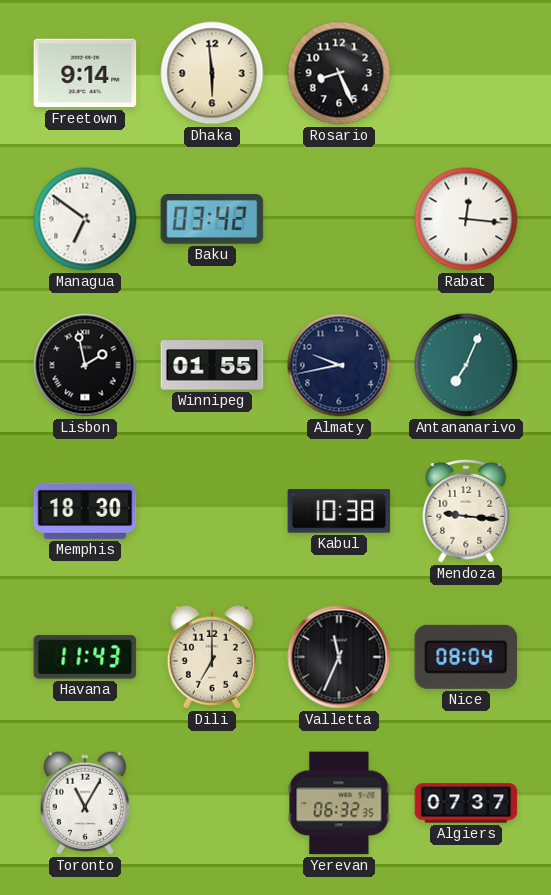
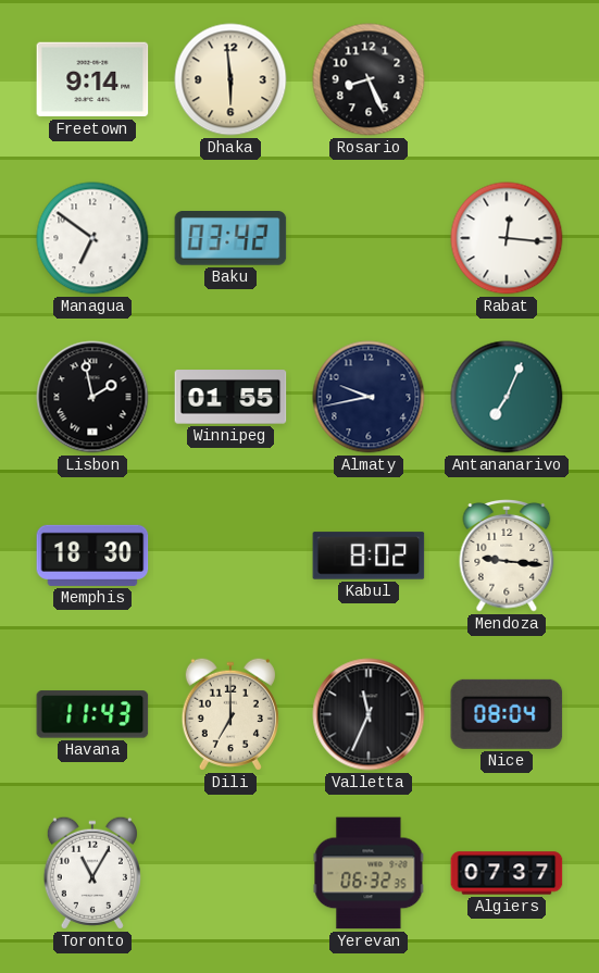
Kabul: 10:38 -> 8:02
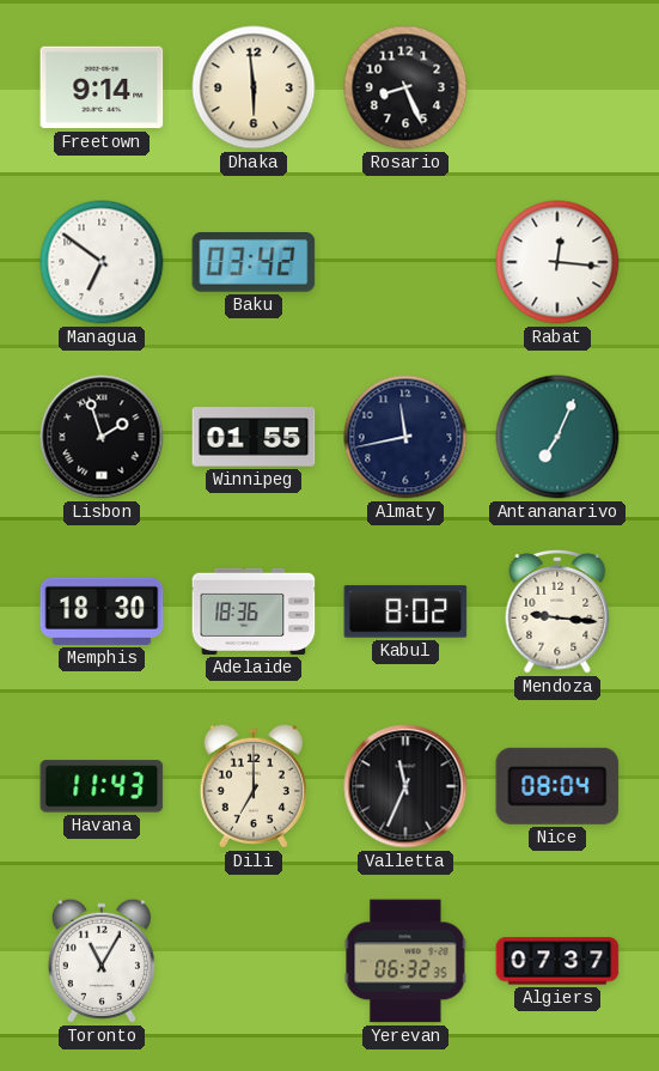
Lisbon: 1:58 -> 1:57
Almaty: 9:43 -> 11:43
Adelaide: none -> 18:36
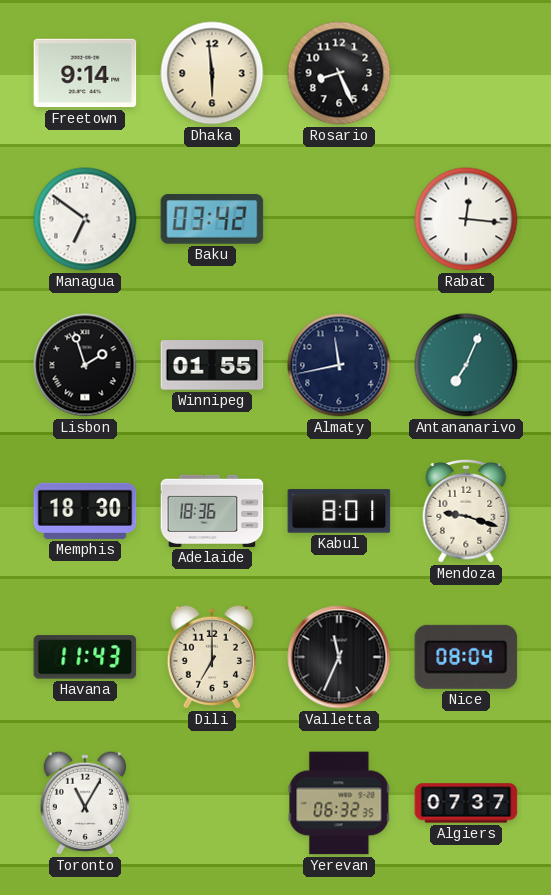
Kabul: 8:02 -> 8:01
Mendoza: 9:16 -> 9:18
